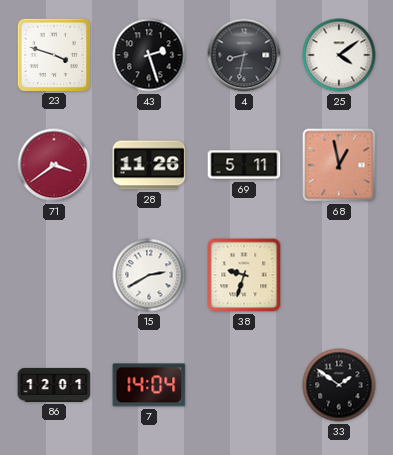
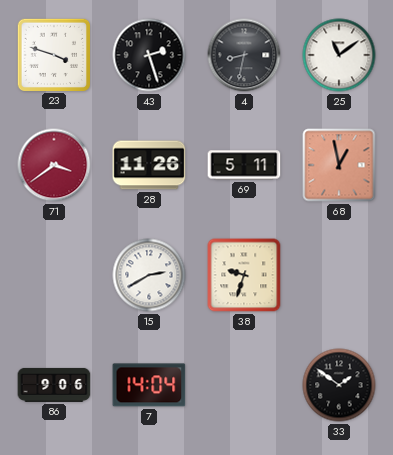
25: 4:09 -> 11:09
86: 12:01 -> 9:06
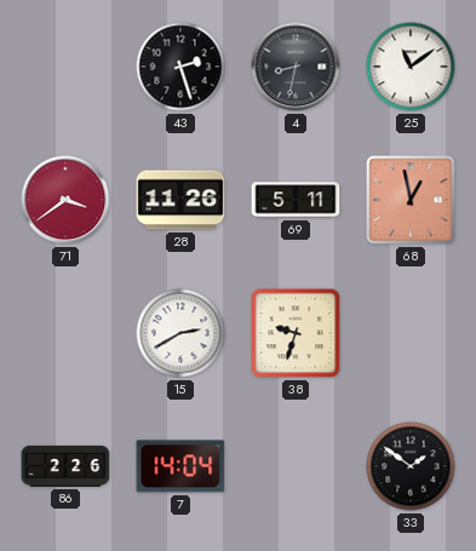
23: 3:48 -> none
86: 9:06 -> 2:26
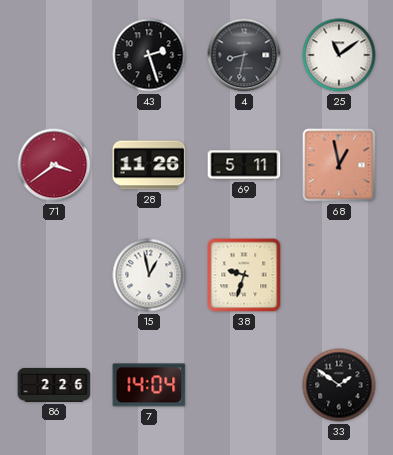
15: 2:40 -> 12:58
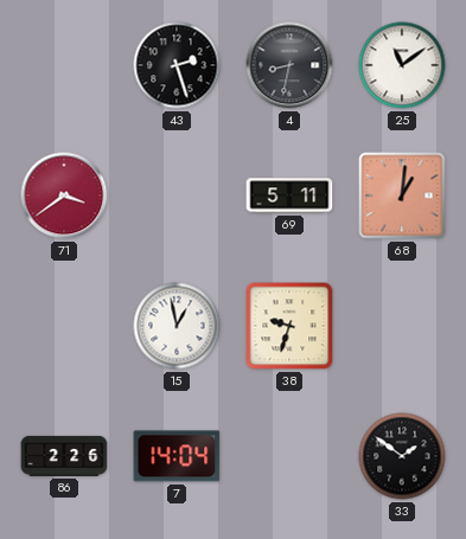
28: 11:26 -> none
68: 12:58 -> 1:01
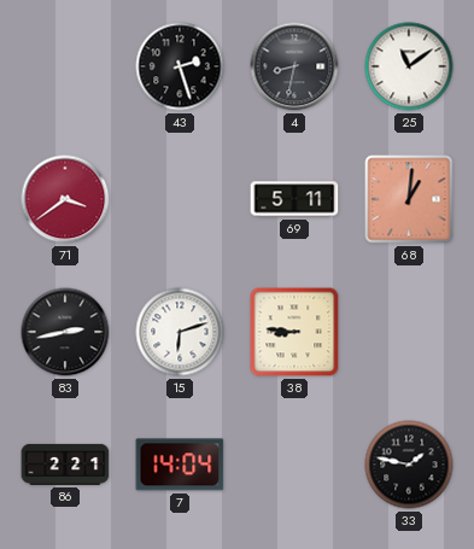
83: none -> 2:43
15: 12:58 -> 6:12
38: 9:33 -> 8:46
86: 2:26 -> 2:21
33: 1:51 -> 1:47
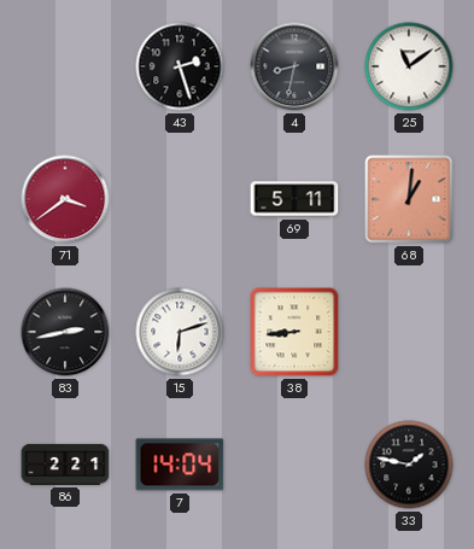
38: 8:46 -> 8:44
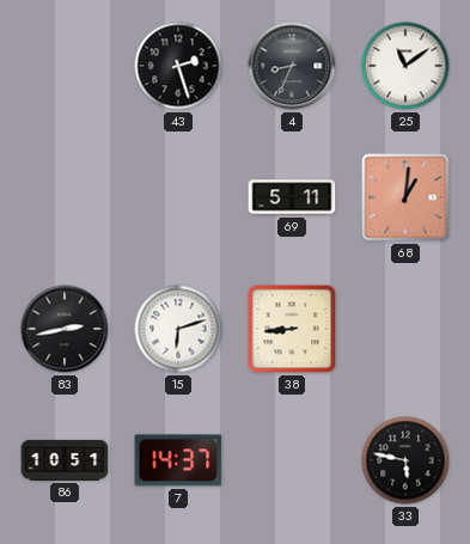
4: 8:32 -> 8:34
71: 3:39 -> none
86: 2:21 -> 10:51
7: 14:04 -> 14:37
33: 1:47 -> 5:47
